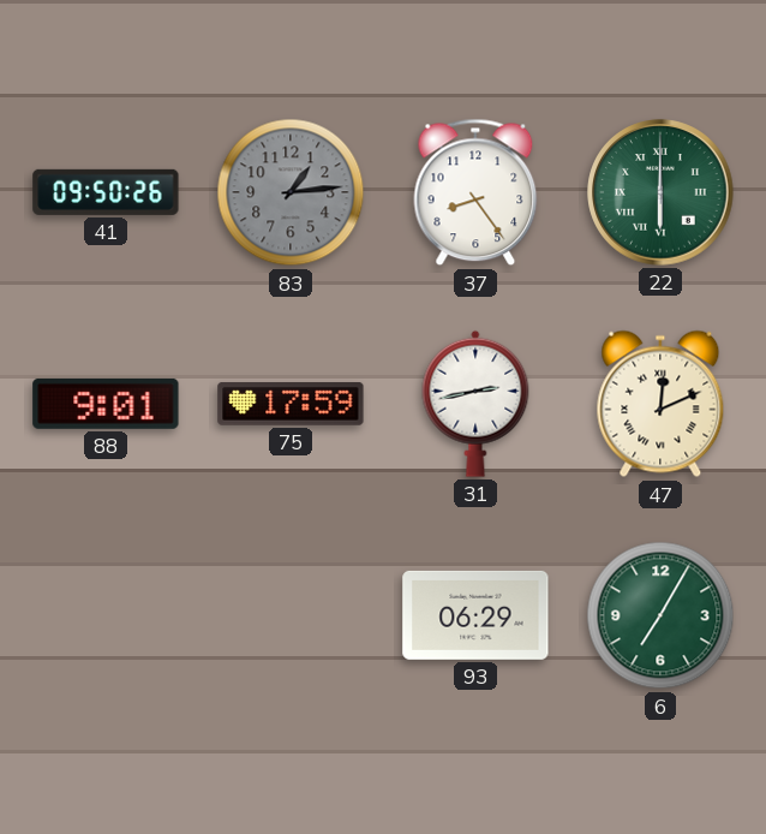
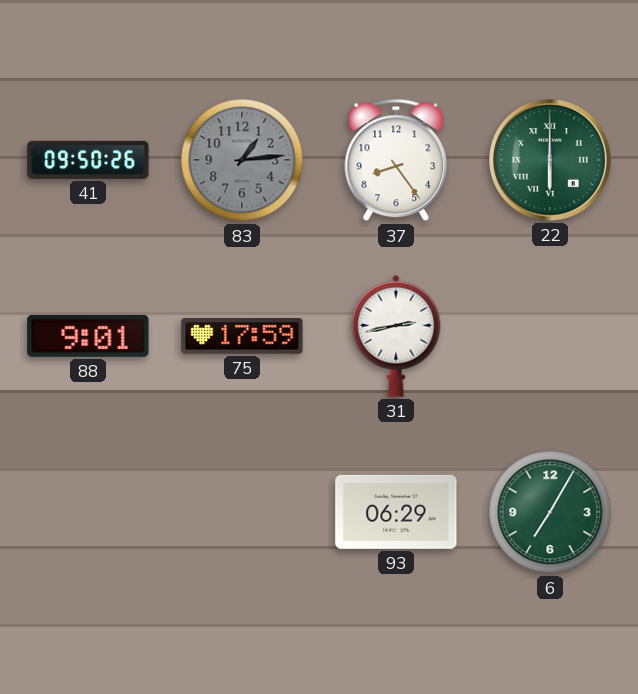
47: 12:11 -> none
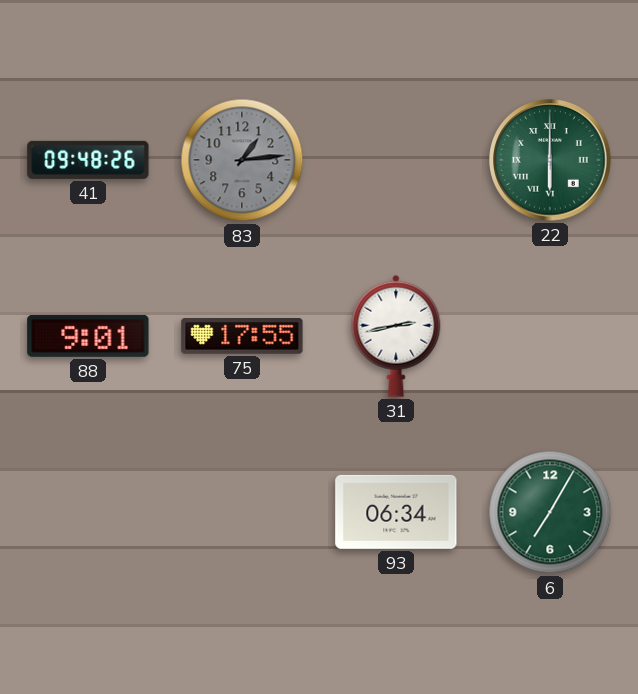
41: 09:50 -> 09:48
37: 8:24 -> none
75: 17:59 -> 17:55
93: 06:29 -> 06:34
